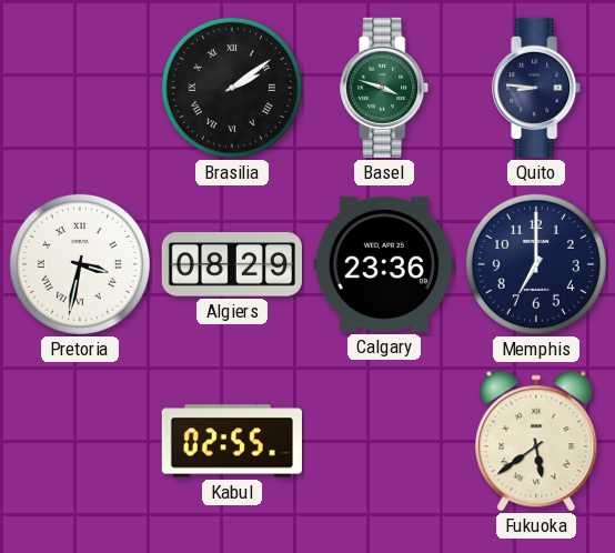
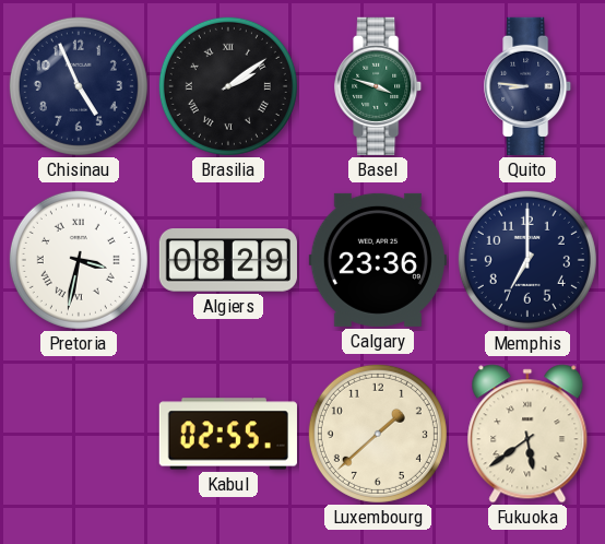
Chisinau: none -> 4:56
Luxembourg: none -> 1:38
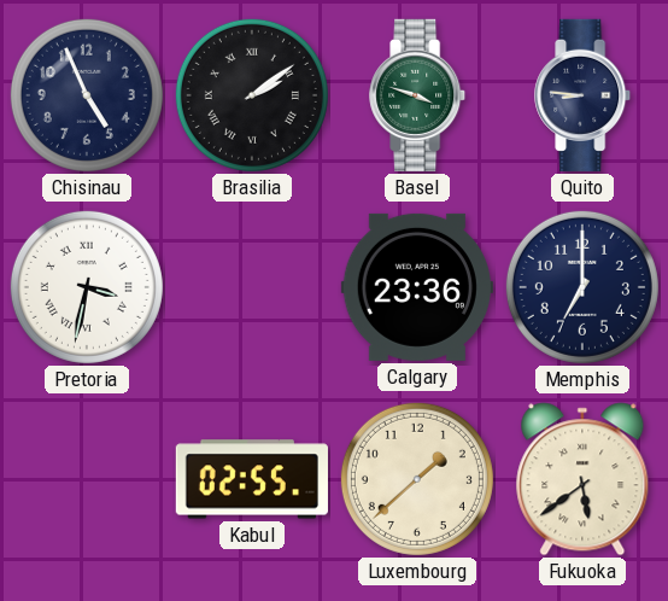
Algiers: 08:29 -> none
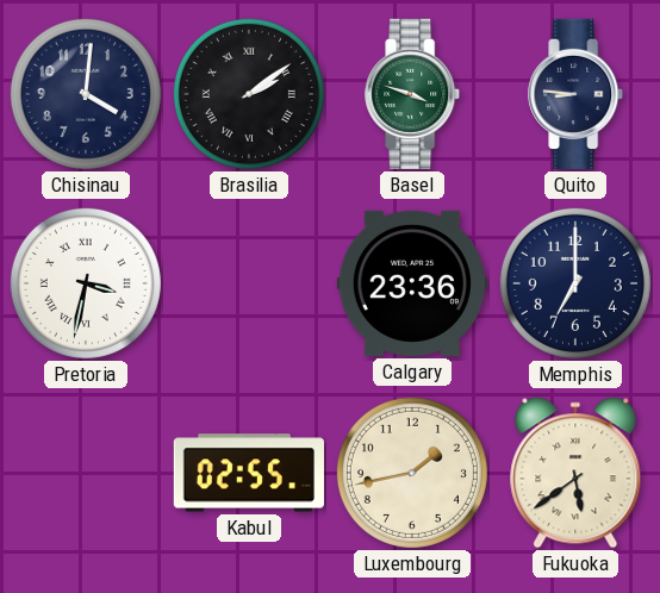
Chisinau: 4:56 -> 4:01
Luxembourg: 1:38 -> 1:43
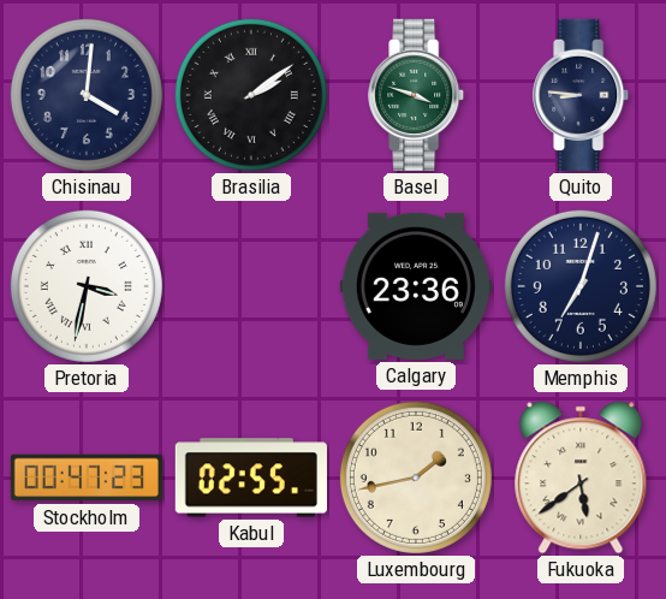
Memphis: 7:00 -> 7:03
Stockholm: none -> 00:47
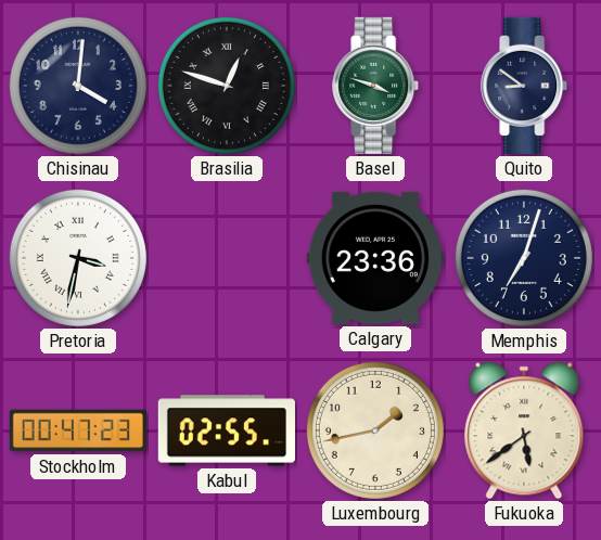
Brasilia: 2:09 -> 12:48
Quito: 8:46 -> 8:51
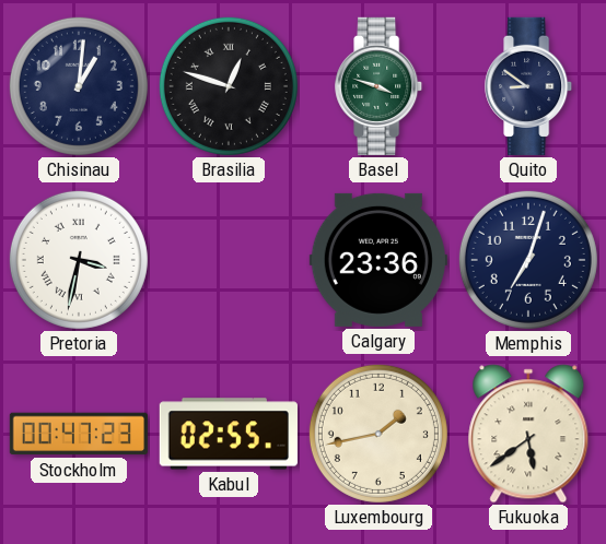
Chisinau: 4:01 -> 1:01
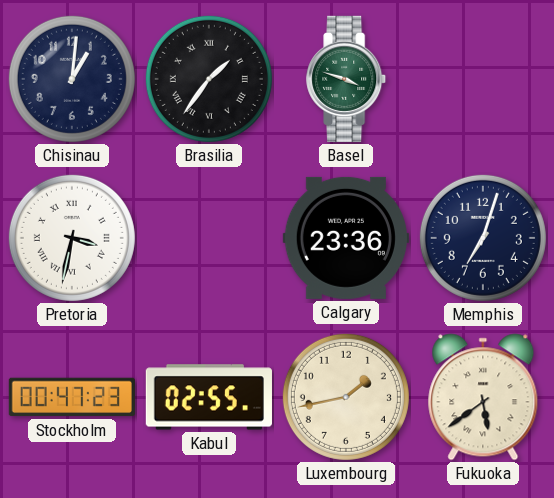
Brasilia: 12:48 -> 1:36
Quito: 8:51 -> none
